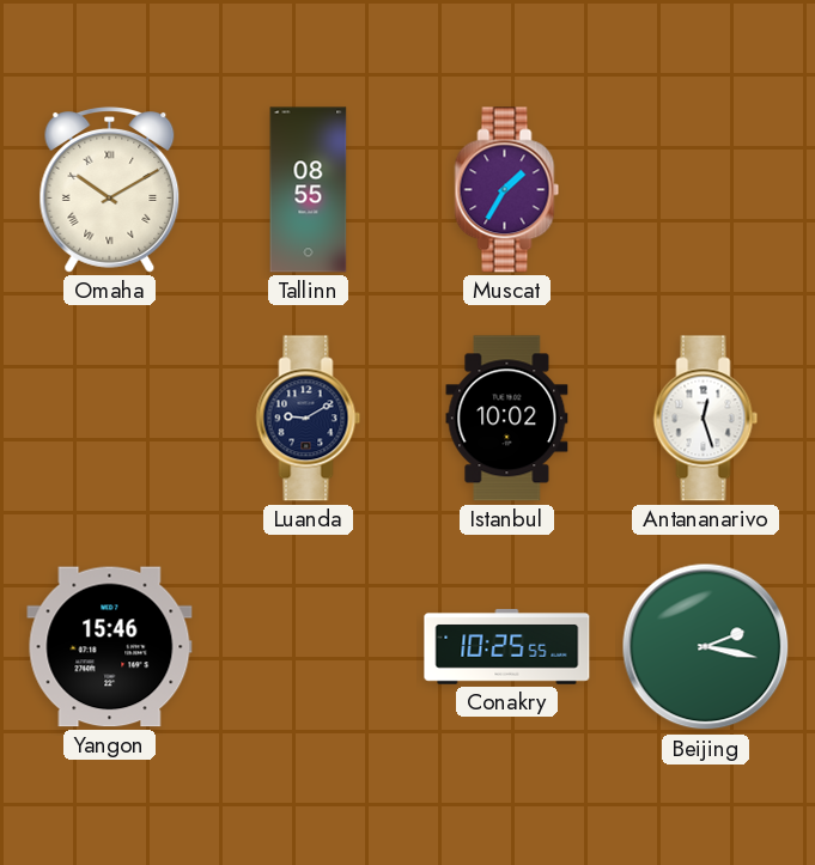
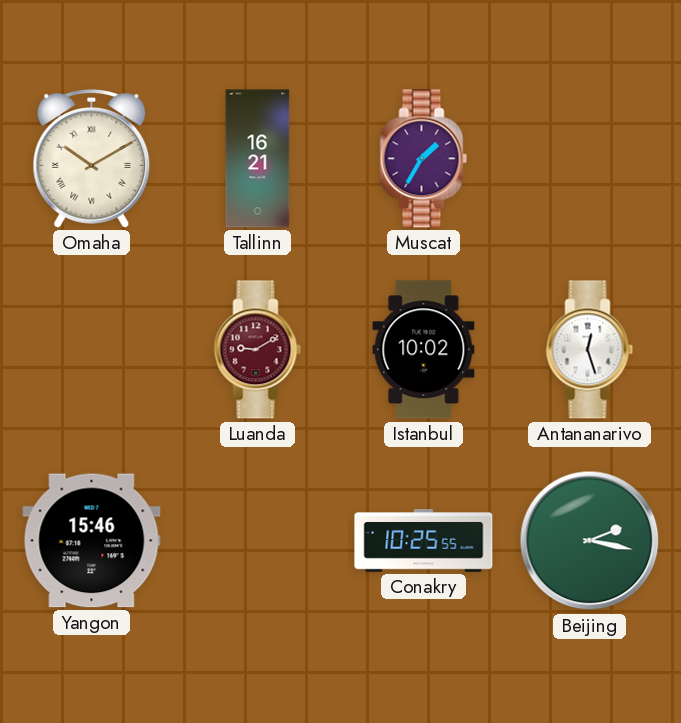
Tallinn: 08:55 -> 16:21
Luanda dial: navy -> burgundy
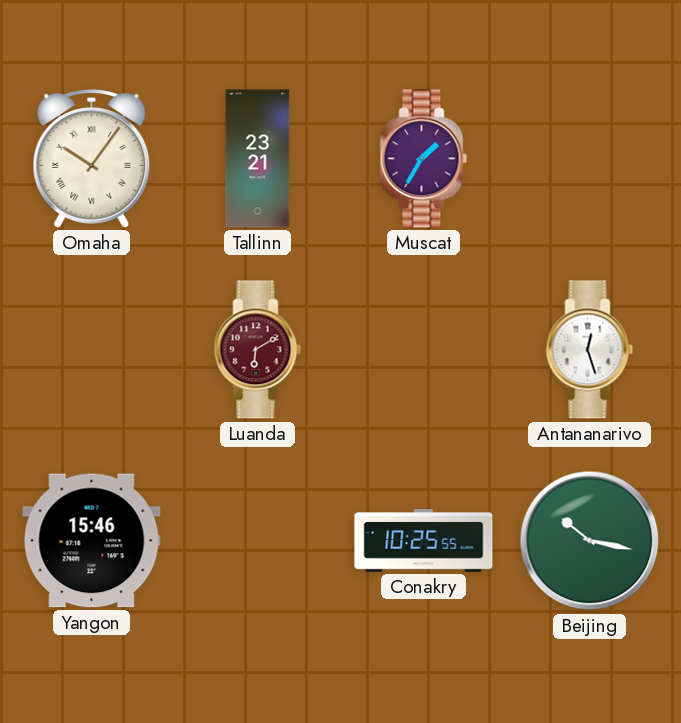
Omaha: 10:10 -> 10:06
Tallinn: 16:21 -> 23:21
Luanda: 9:10 -> 6:10
Istanbul: 10:02 -> none
Beijing: 2:17 -> 10:17
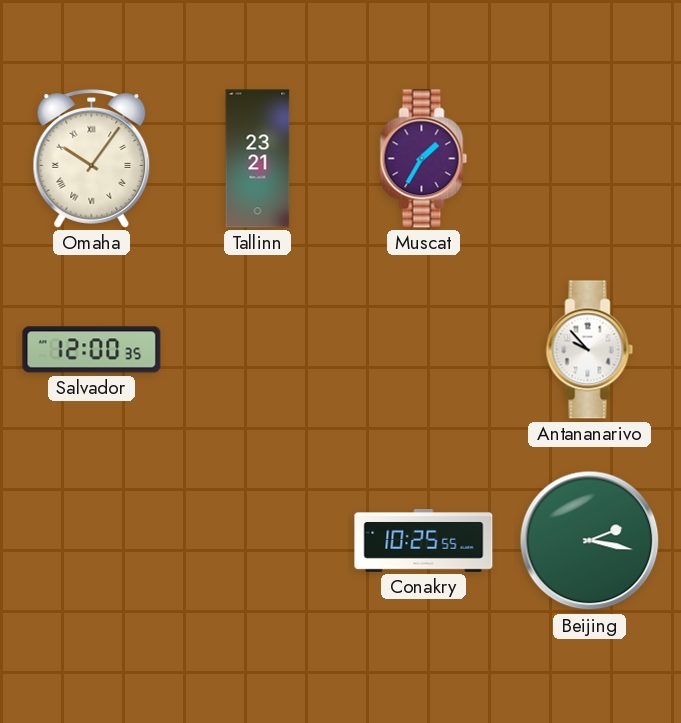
Salvador: none -> 12:00
Luanda: 6:10 -> none
Antananarivo: 12:27 -> 9:53
Yangon: 15:46 -> none
Beijing: 10:17 -> 2:17
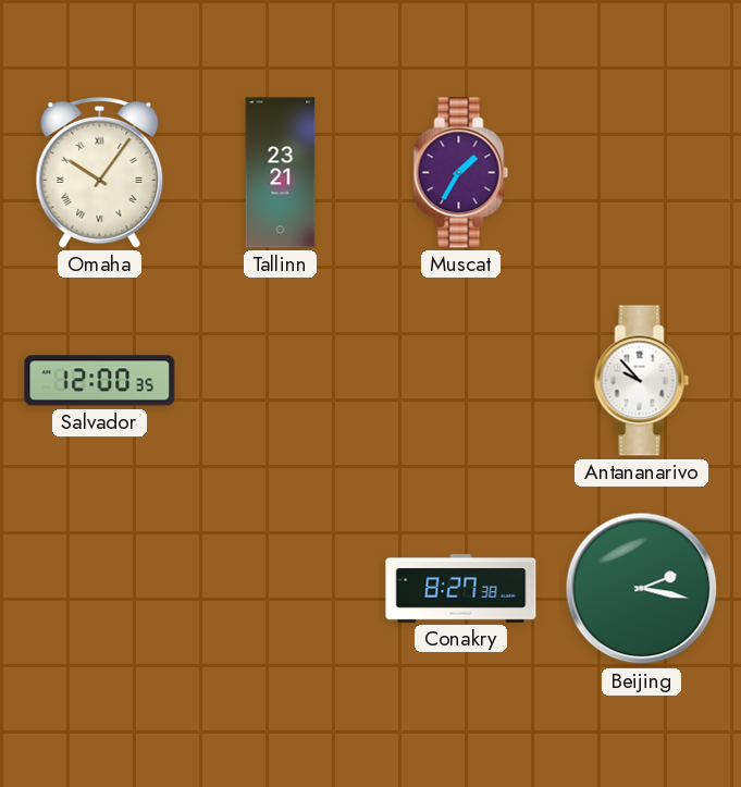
Conakry: 10:25 -> 8:27
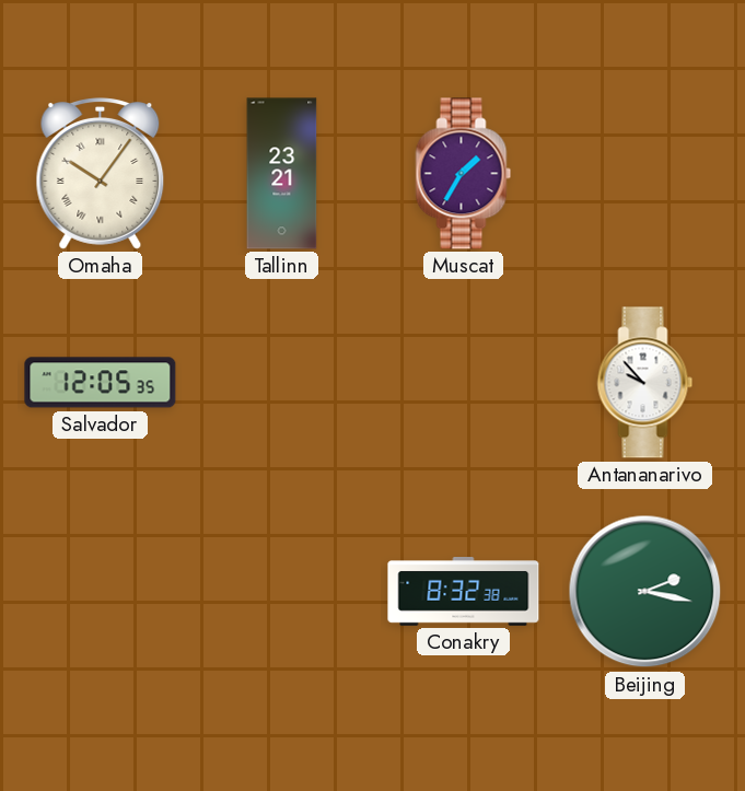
Salvador: 12:00 -> 12:05
Conakry: 8:27 -> 8:32
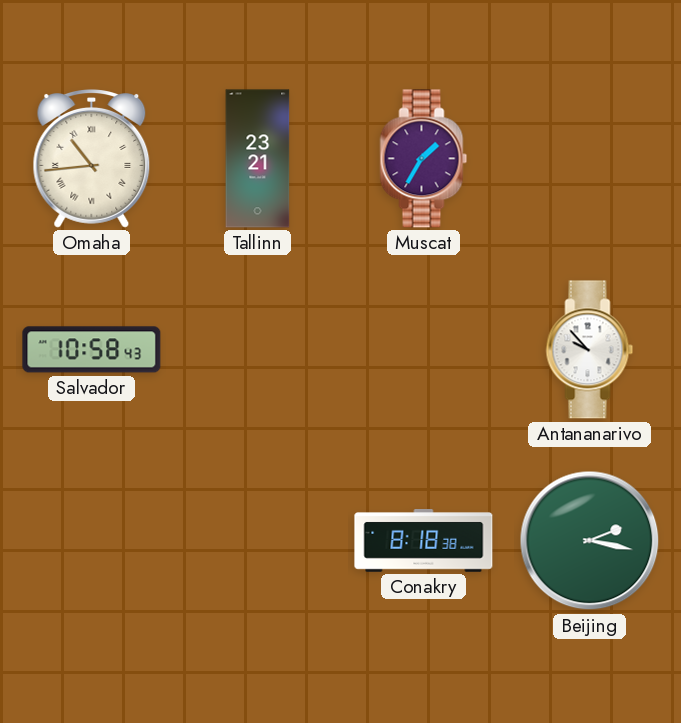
Omaha: 10:06 -> 10:44
Salvador: 12:05 -> 10:58
Conakry: 8:32 -> 8:18
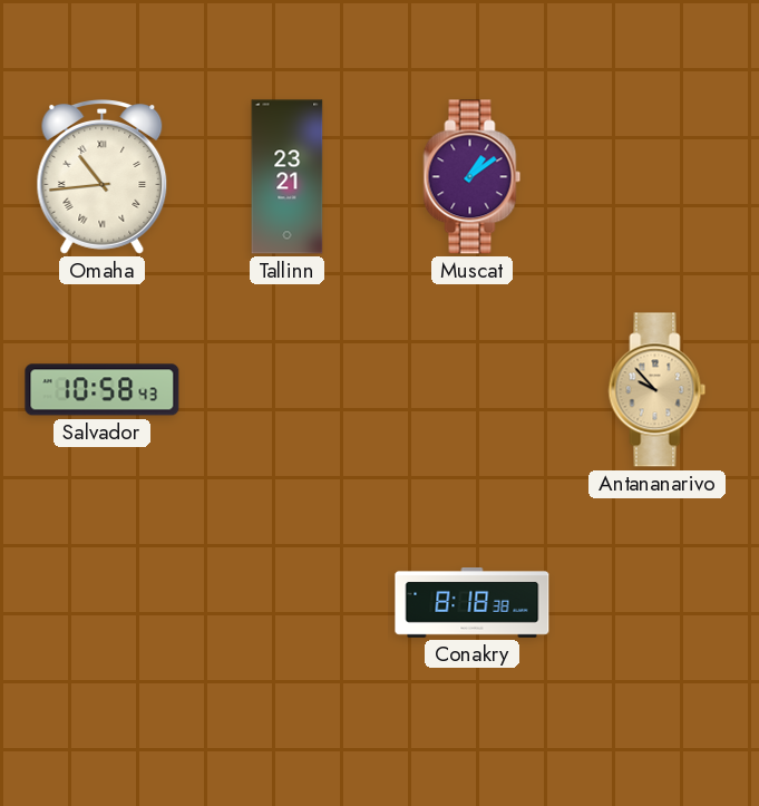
Muscat: 1:35 -> 1:09
Antananarivo dial: white -> champagne
Beijing: 2:17 -> none
